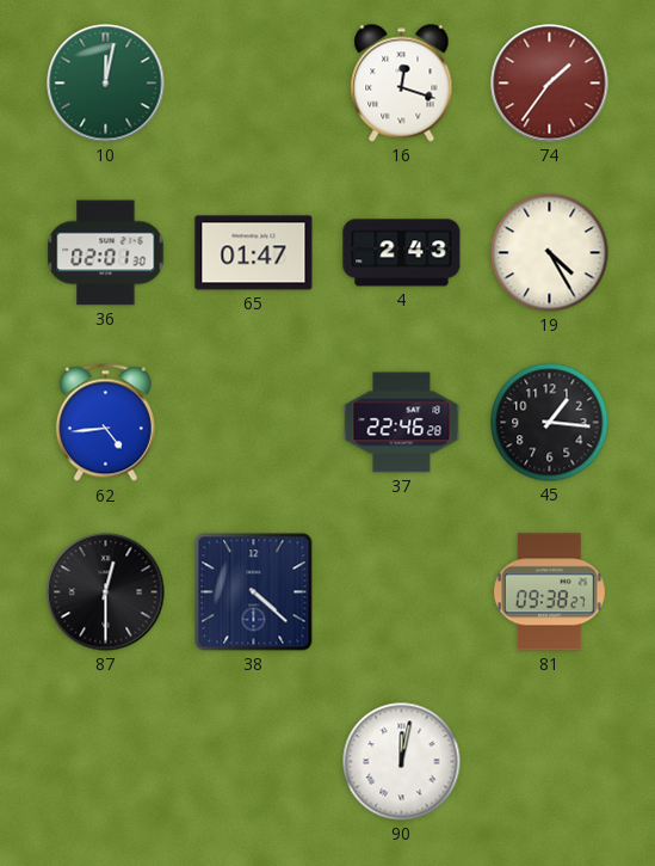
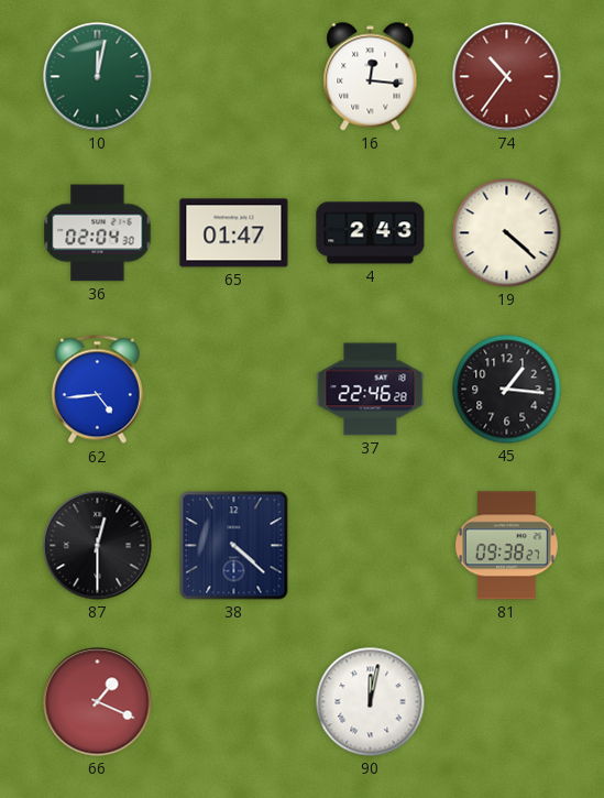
16: 12:18 -> 12:16
74: 1:36 -> 10:36
36: 02:01 -> 02:04
19: 4:25 -> 4:22
66: none -> 1:19
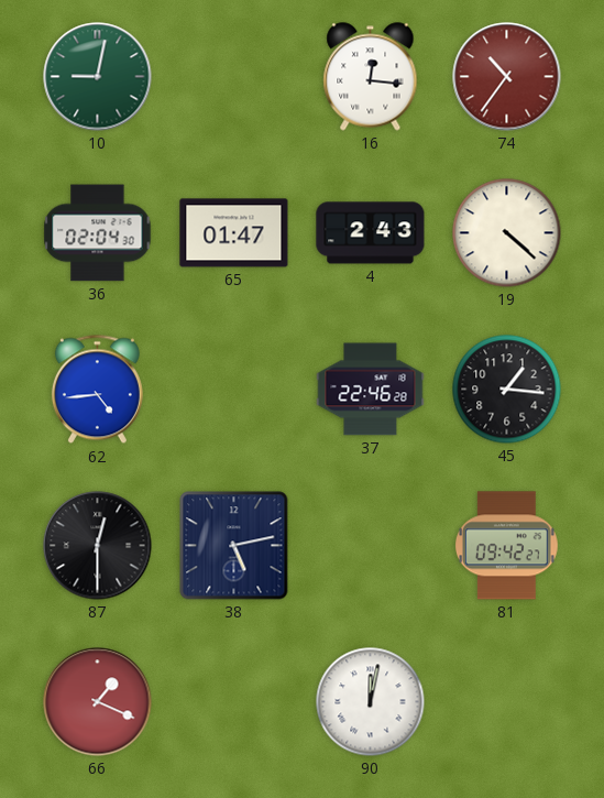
10: 12:02 -> 9:02
38: 4:22 -> 5:13
81: 09:38 -> 09:42
